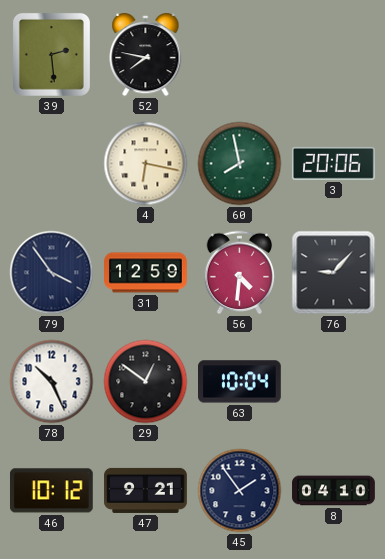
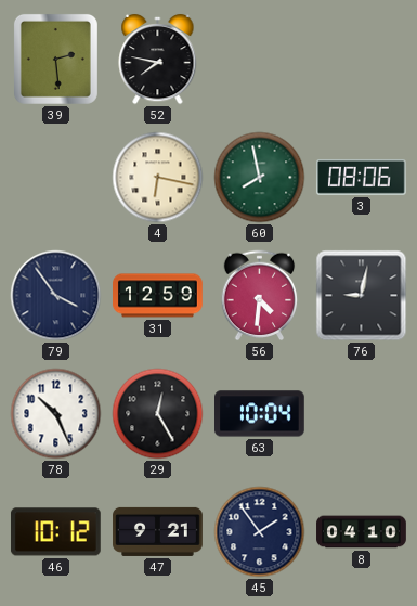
3: 20:06 -> 08:06
76: 9:07 -> 9:02
29: 12:51 -> 12:25
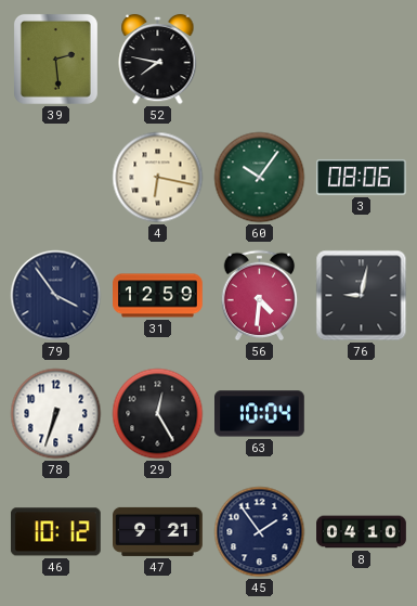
60: 7:58 -> 10:06
78: 10:26 -> 6:33
